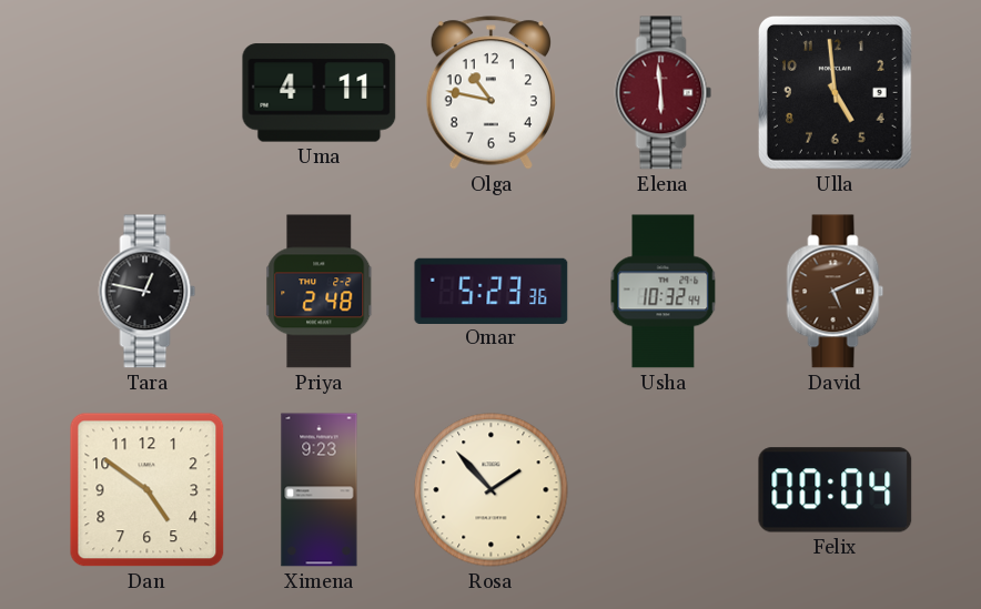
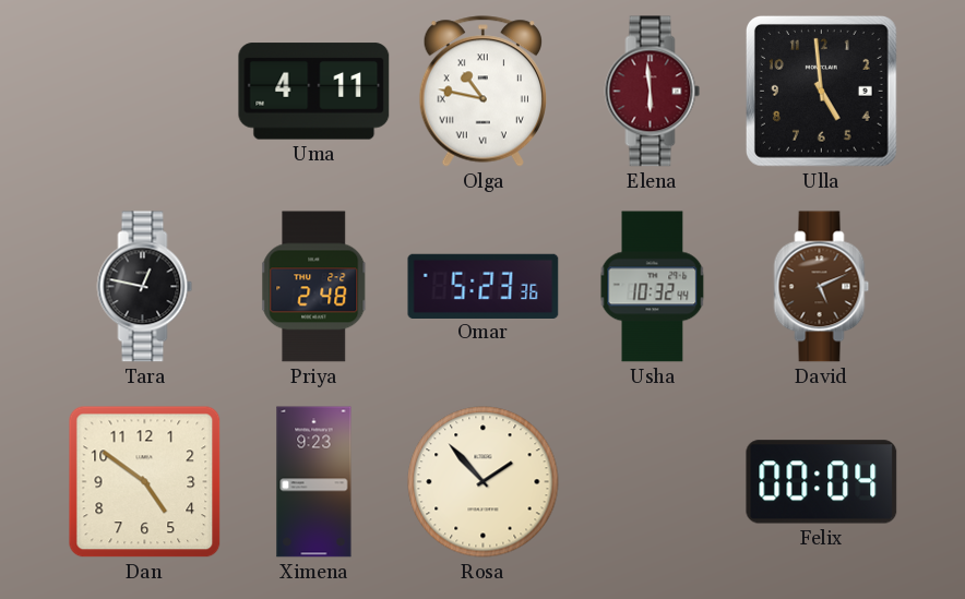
Olga numerals: Arabic -> Roman
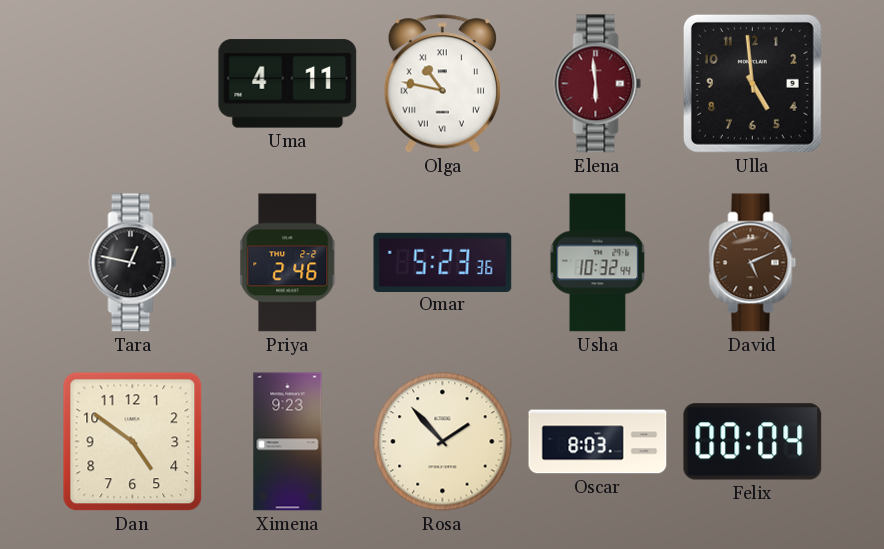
Priya: 2:48 -> 2:46
Oscar: none -> 8:03
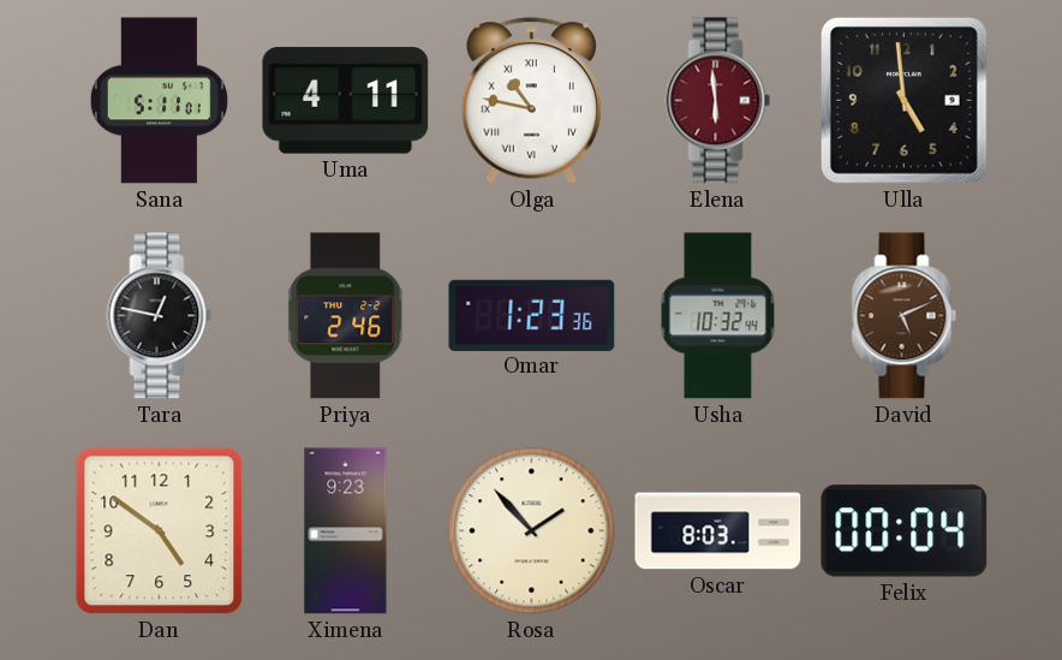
Sana: none -> 5:11
Omar: 5:23 -> 1:23
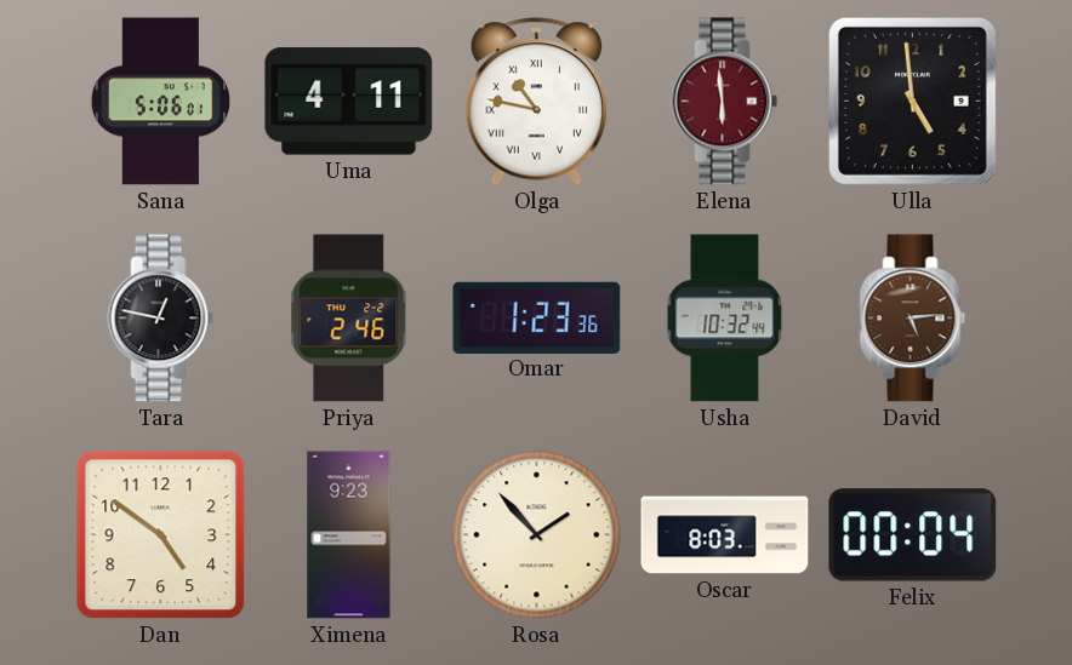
Sana: 5:11 -> 5:06
David: 5:11 -> 5:14
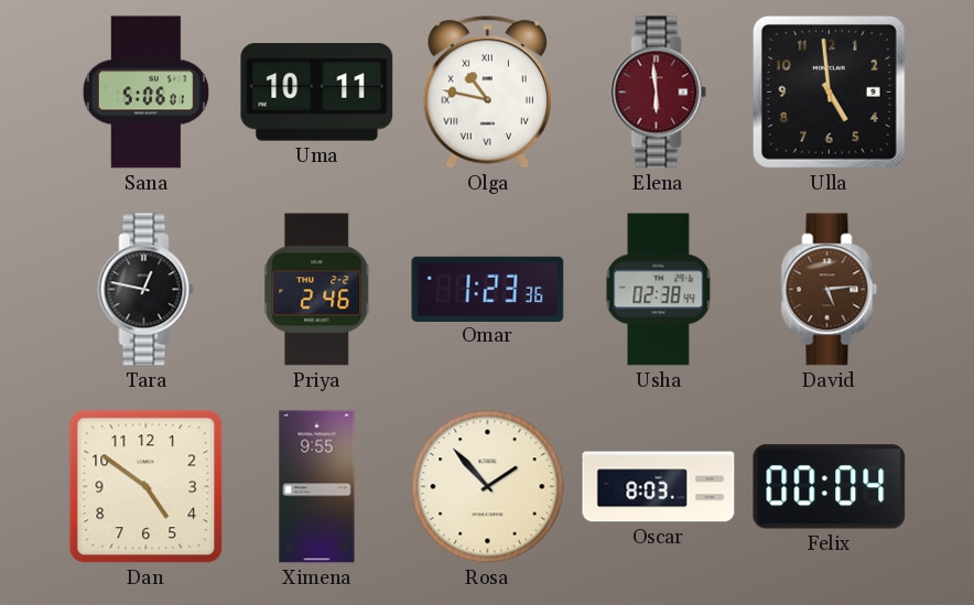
Uma: 4:11 -> 10:11
Usha: 10:32 -> 02:38
Ximena: 9:23 -> 9:55
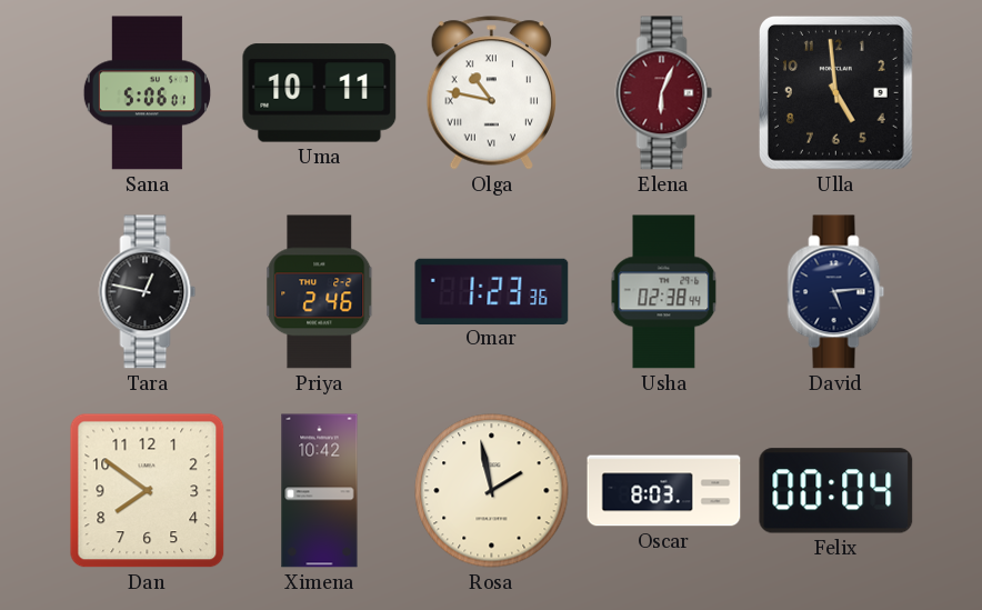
Elena: 5:59 -> 6:04
David dial: brown -> navy
Dan: 4:51 -> 7:51
Ximena: 9:55 -> 10:42
Rosa: 1:53 -> 1:58
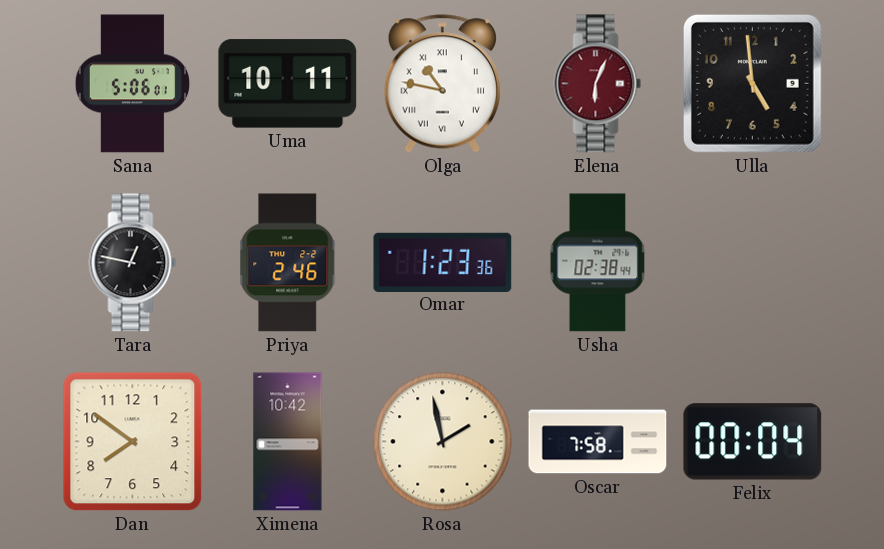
David: 5:14 -> none
Oscar: 8:03 -> 7:58
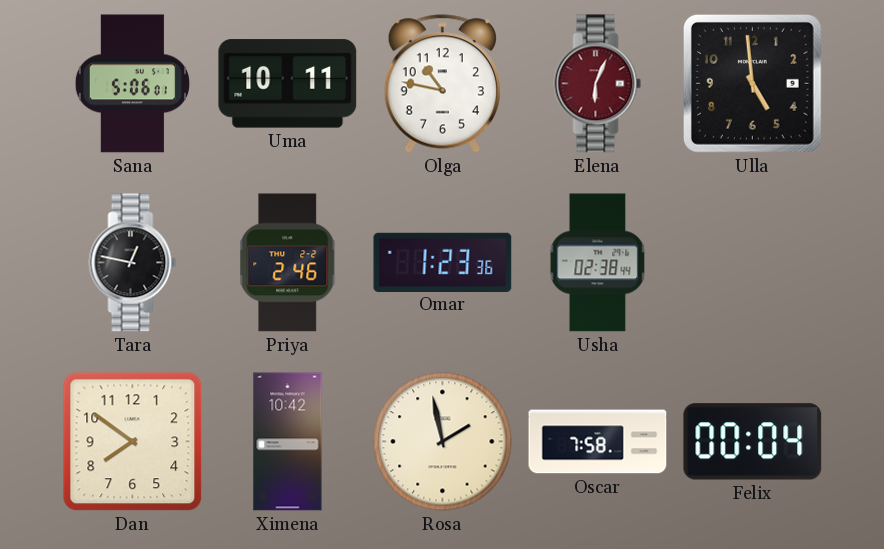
Olga numerals: Roman -> Arabic
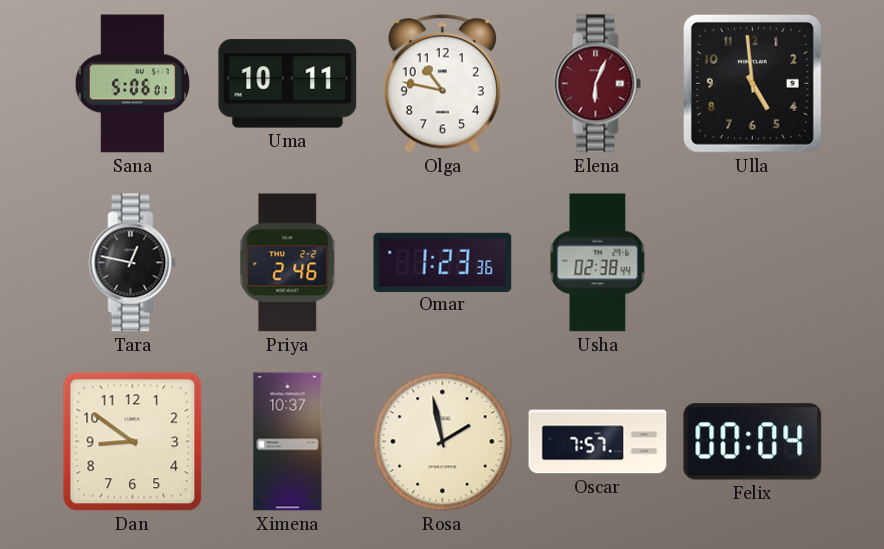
Dan: 7:51 -> 8:51
Ximena: 10:42 -> 10:37
Oscar: 7:58 -> 7:57
